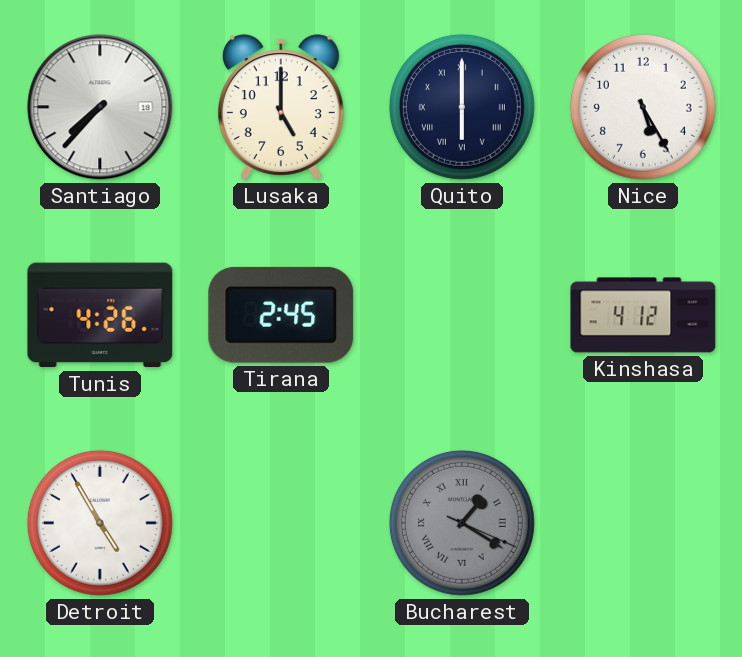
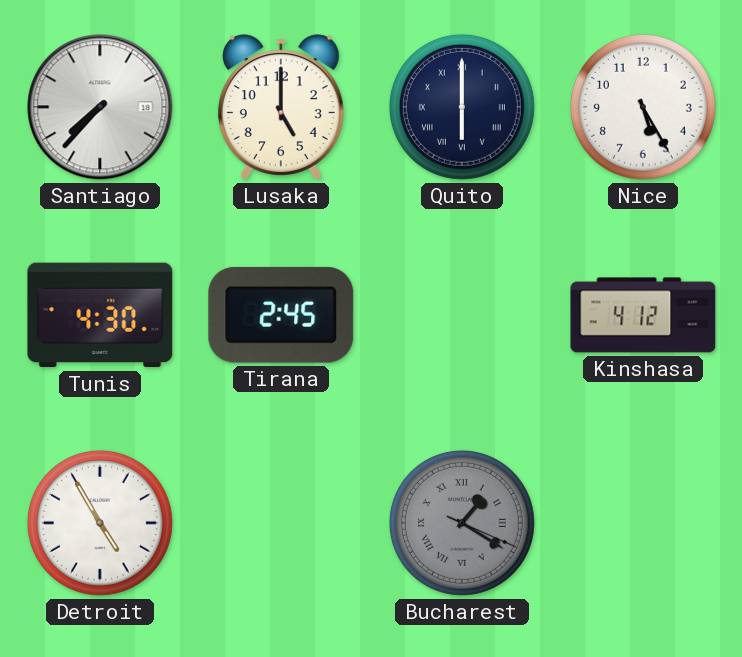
Tunis: 4:26 -> 4:30
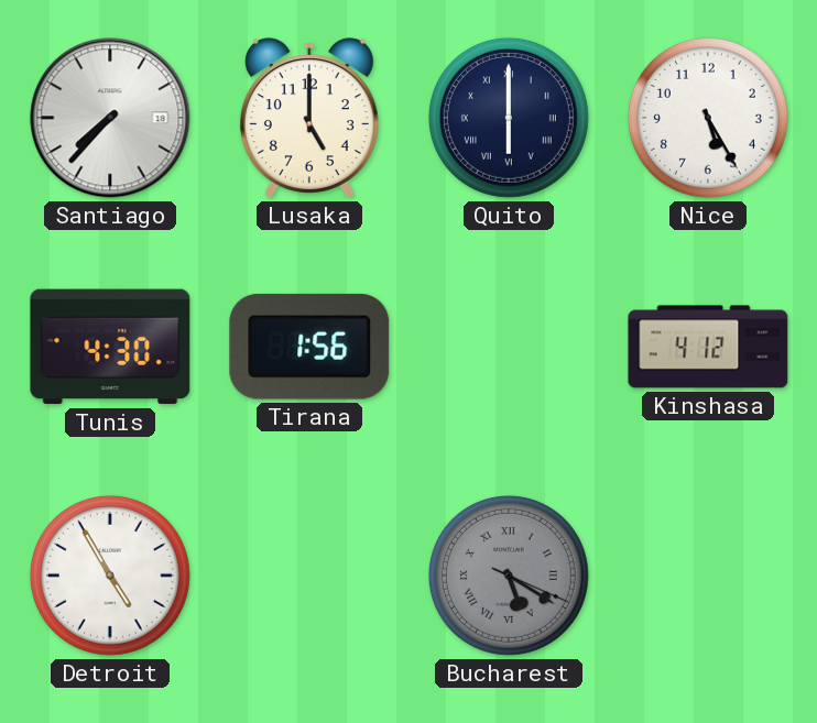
Tirana: 2:45 -> 1:56
Bucharest: 1:20 -> 5:20
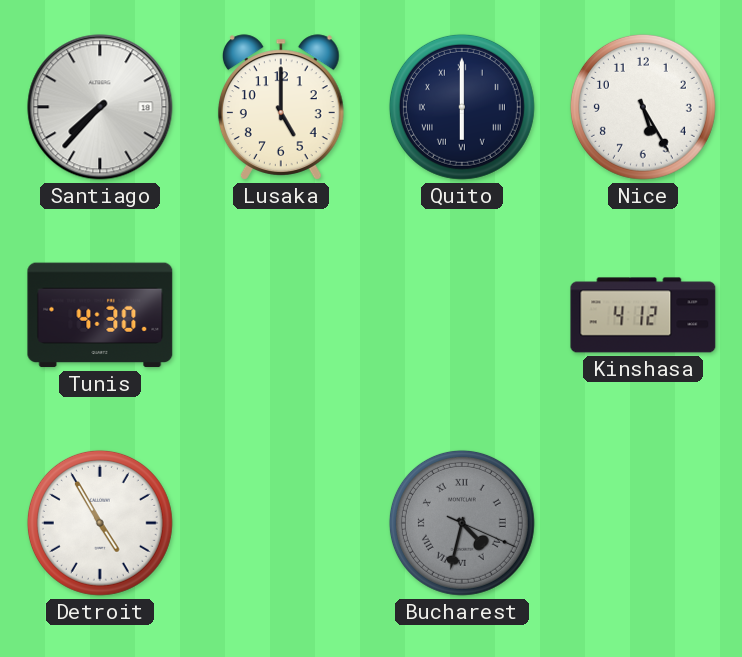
Tirana: 1:56 -> none
Bucharest: 5:20 -> 4:32
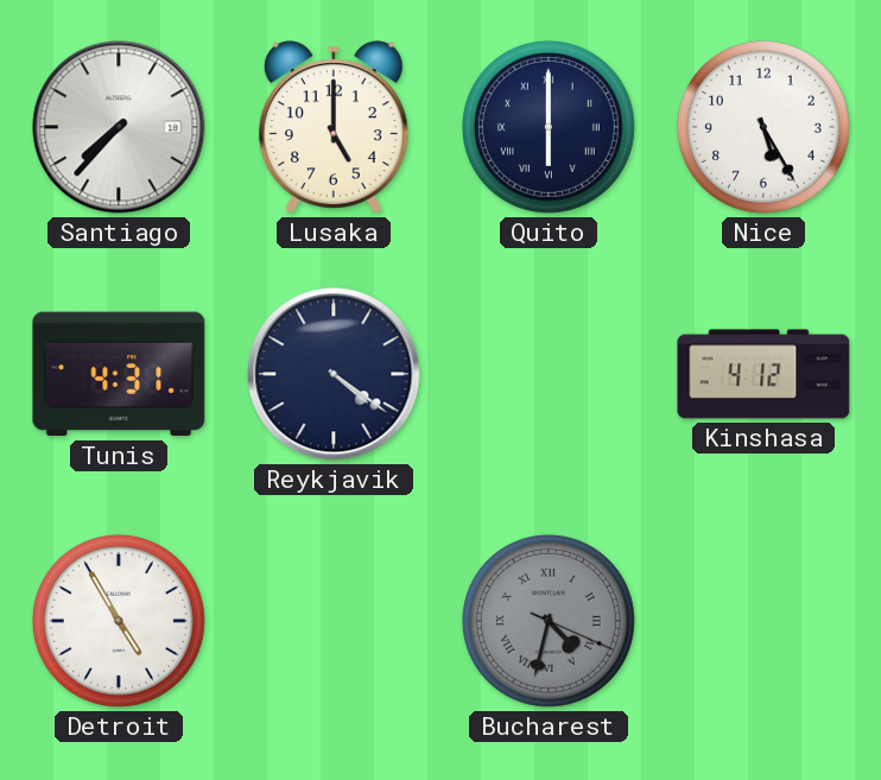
Tunis: 4:30 -> 4:31
Reykjavik: none -> 4:21
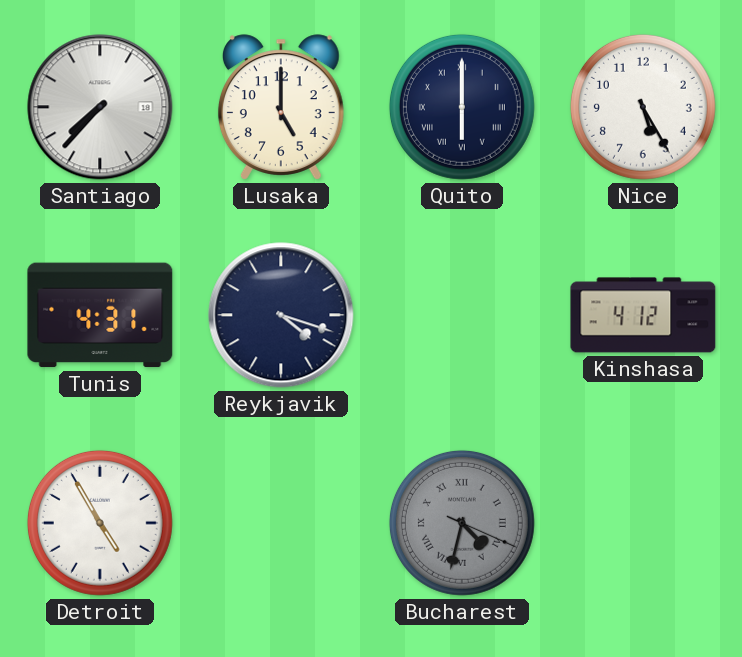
Reykjavik: 4:21 -> 4:18
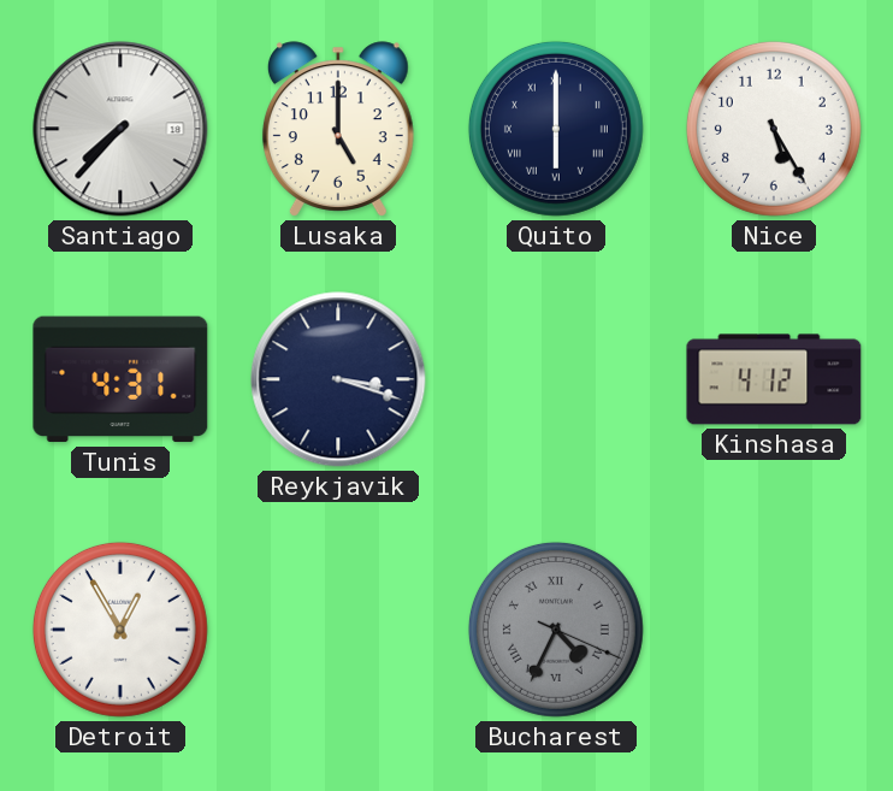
Reykjavik: 4:18 -> 3:18
Detroit: 4:55 -> 12:55
Bucharest: 4:32 -> 4:34
